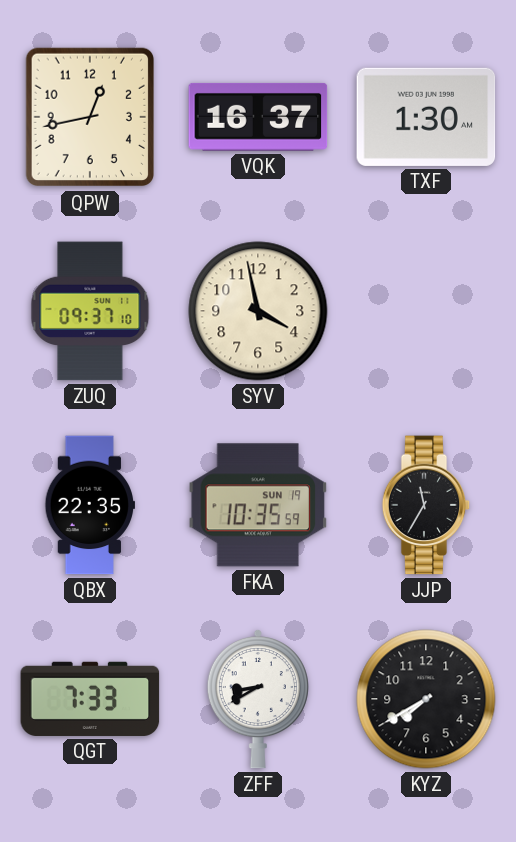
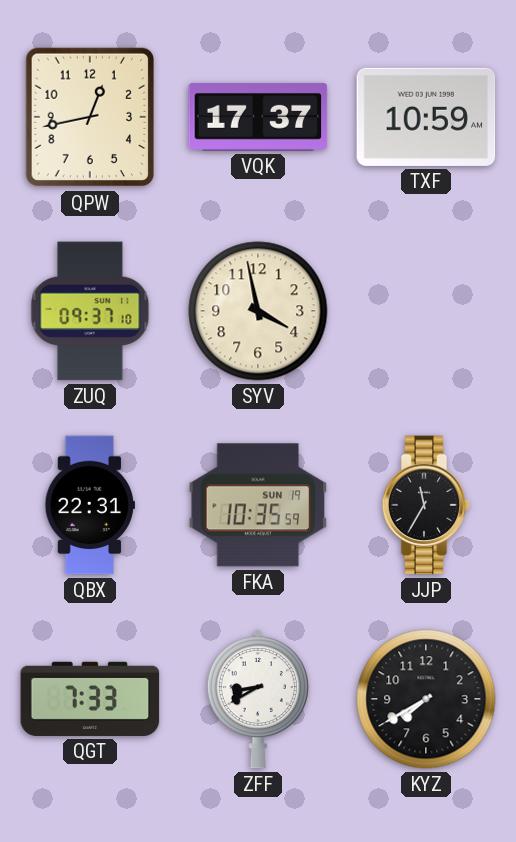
VQK: 16:37 -> 17:37
TXF: 1:30 -> 10:59
QBX: 22:35 -> 22:31
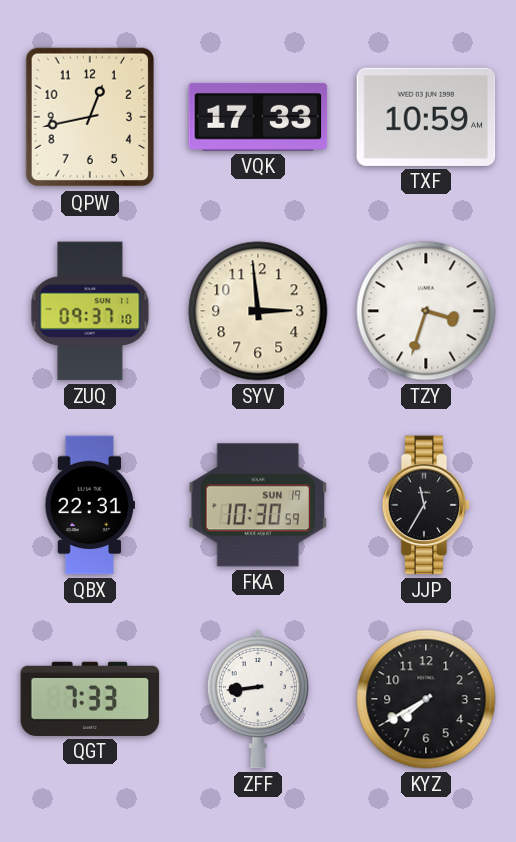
VQK: 17:37 -> 17:33
SYV: 3:58 -> 2:59
TZY: none -> 3:33
FKA: 10:35 -> 10:30
ZFF: 8:40 -> 8:44
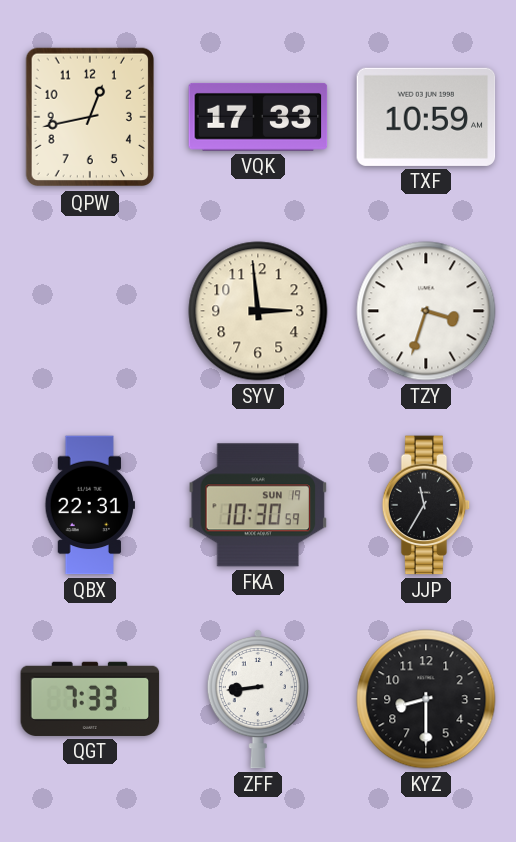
ZUQ: 09:37 -> none
KYZ: 7:40 -> 8:30
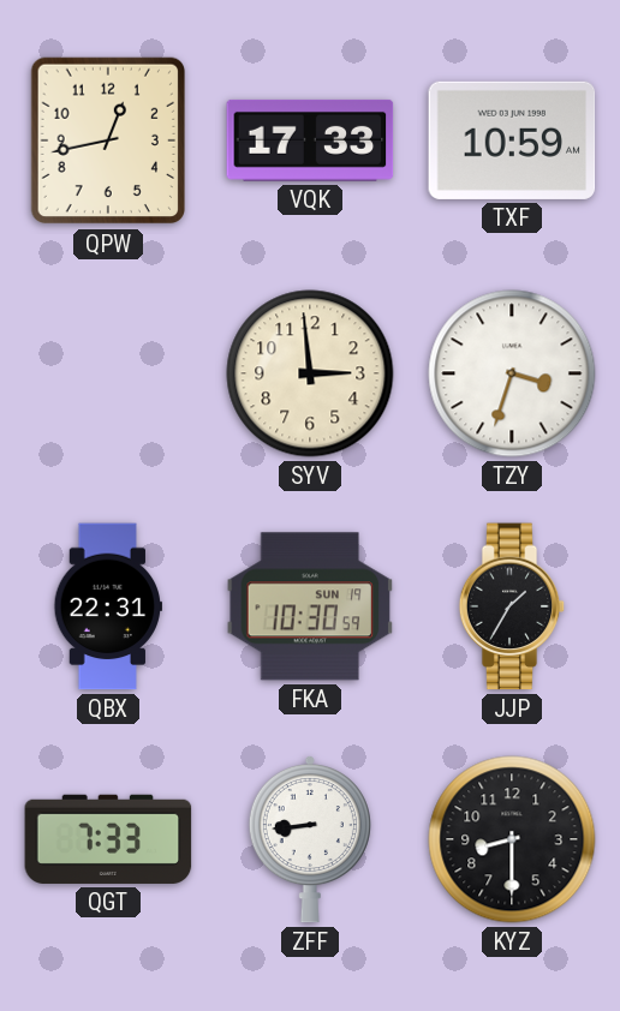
JJP: 11:35 -> 1:35
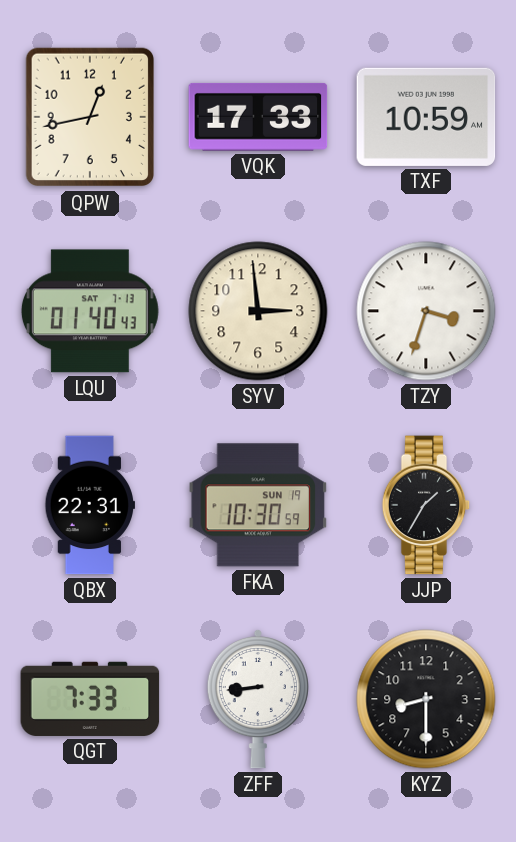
LQU: none -> 01:40
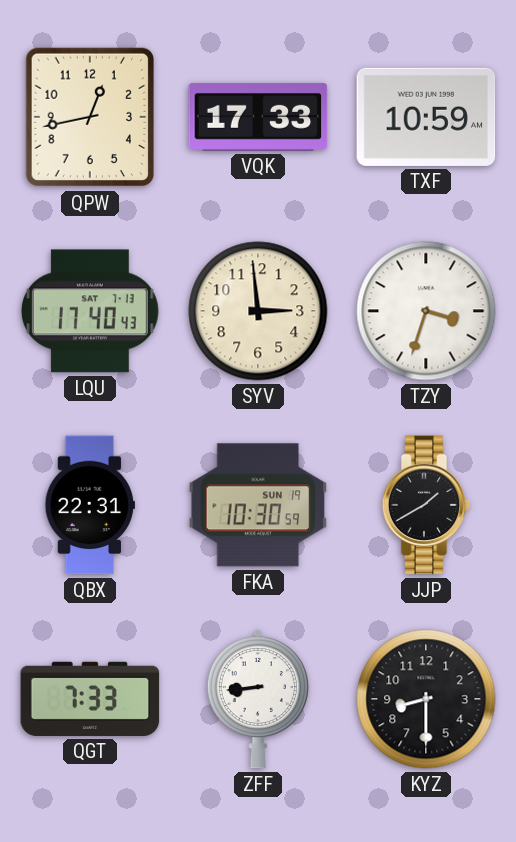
LQU: 01:40 -> 17:40
JJP: 1:35 -> 1:40
